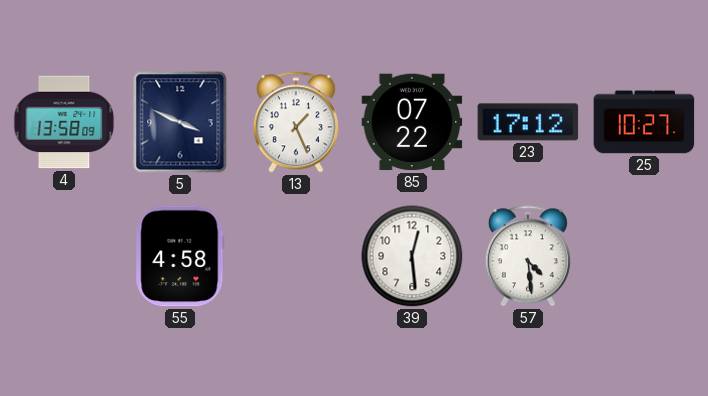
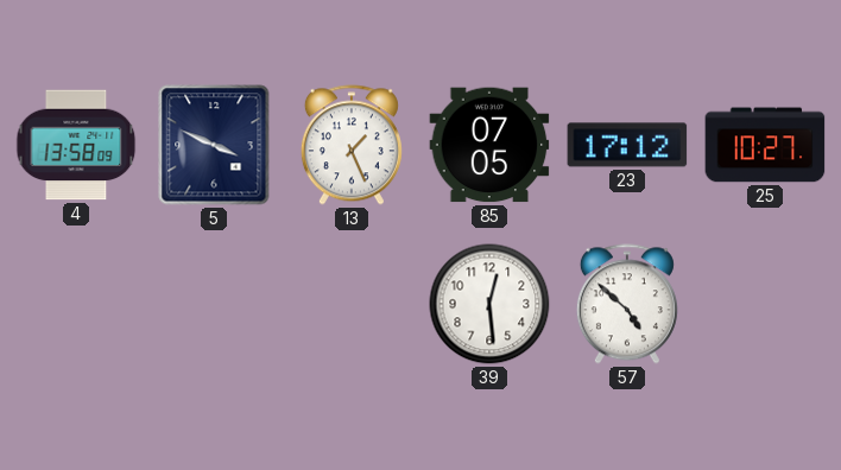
85: 07:22 -> 07:05
55: 4:58 -> none
57: 4:29 -> 4:52
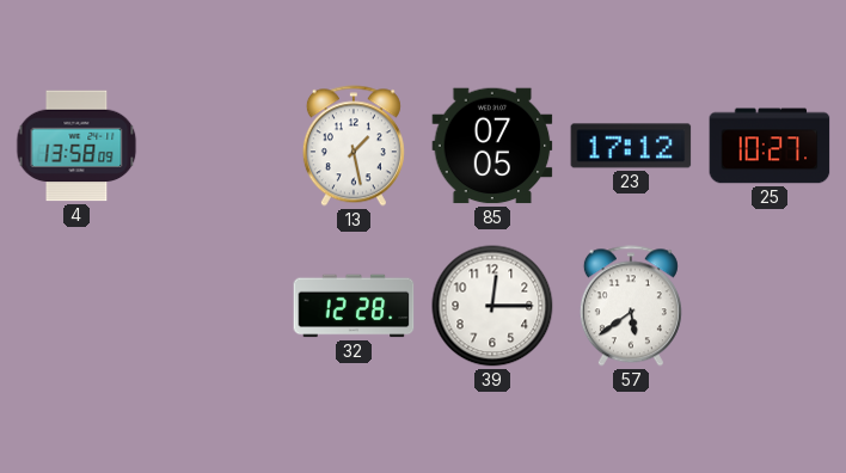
5: 3:49 -> none
13: 1:26 -> 1:28
32: none -> 12:28
39: 12:29 -> 12:15
57: 4:52 -> 5:39
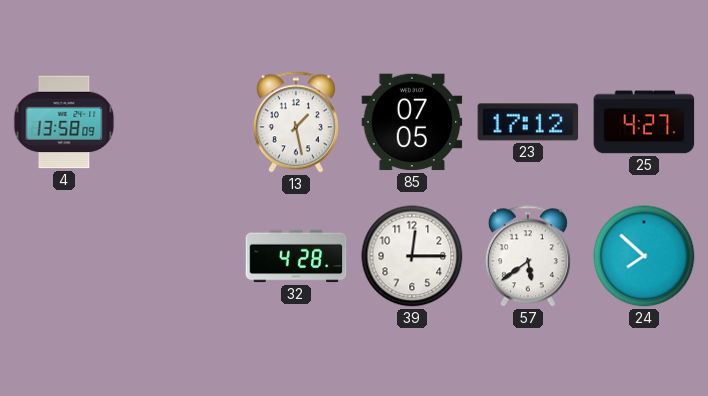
25: 10:27 -> 4:27
32: 12:28 -> 4:28
24: none -> 7:52
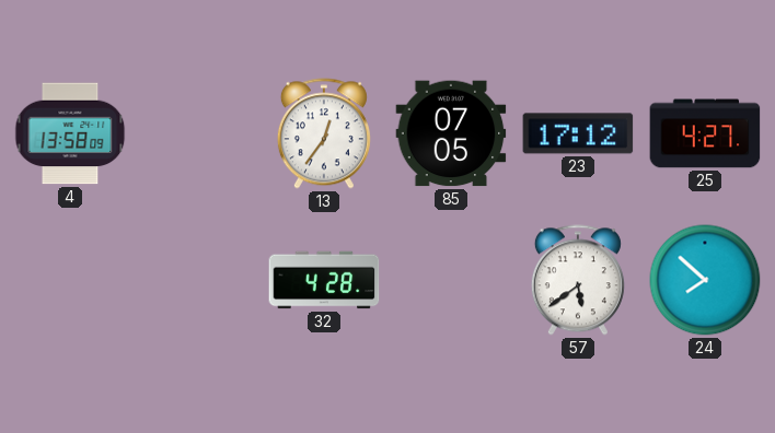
13: 1:28 -> 12:36
39: 12:15 -> none
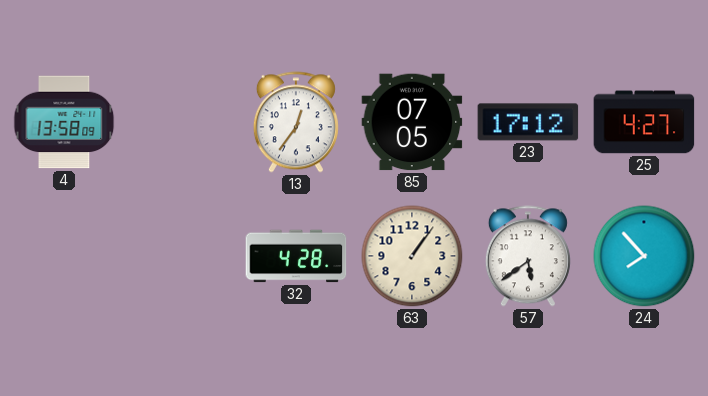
63: none -> 1:06
24: 7:52 -> 7:53
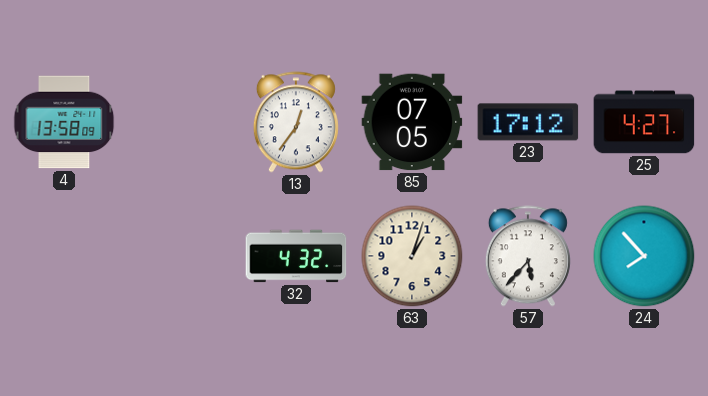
32: 4:28 -> 4:32
63: 1:06 -> 1:03
57: 5:39 -> 5:37
